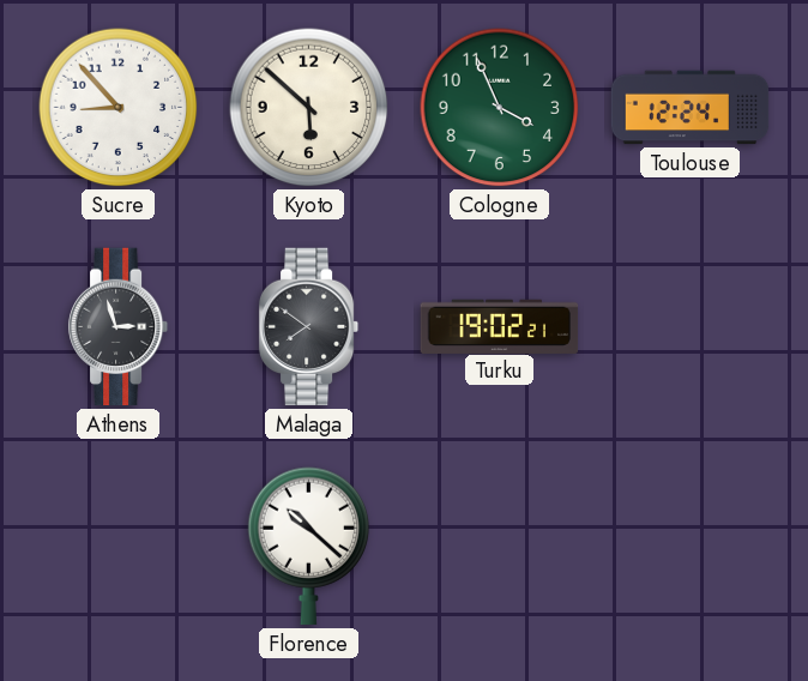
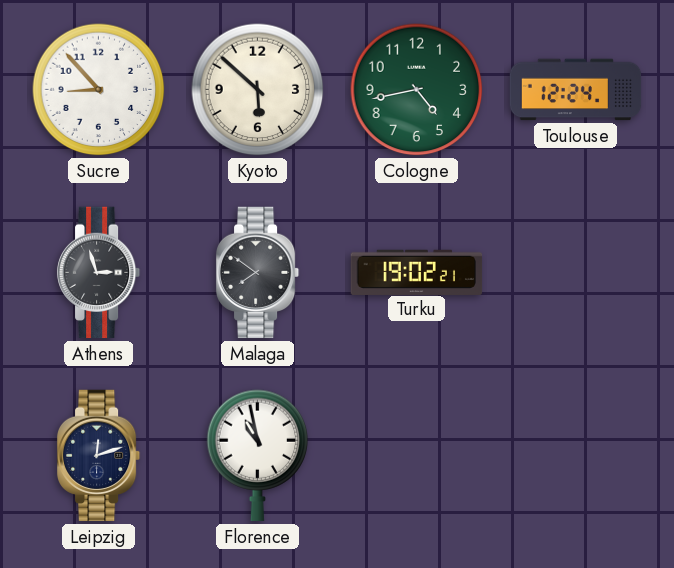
Cologne: 3:56 -> 4:43
Leipzig: none -> 12:12
Florence: 10:22 -> 10:58
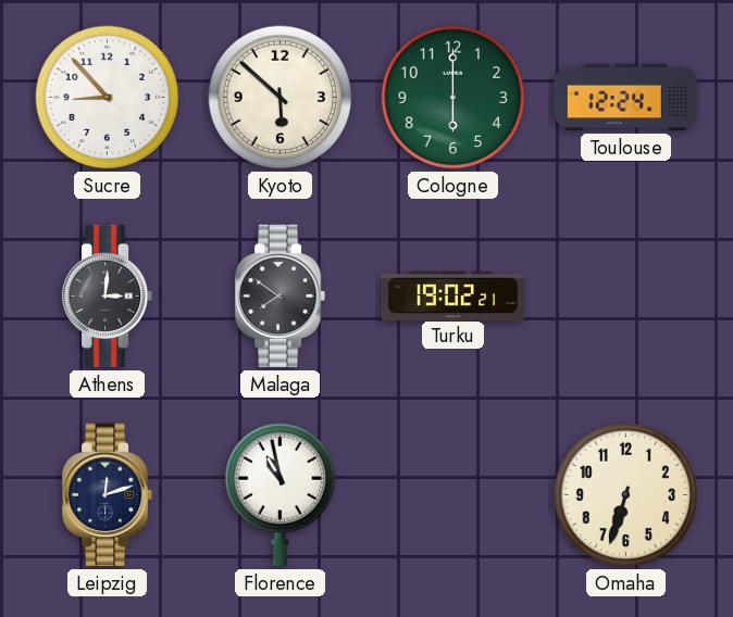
Cologne: 4:43 -> 6:00
Athens: 2:57 -> 3:01
Omaha: none -> 6:33
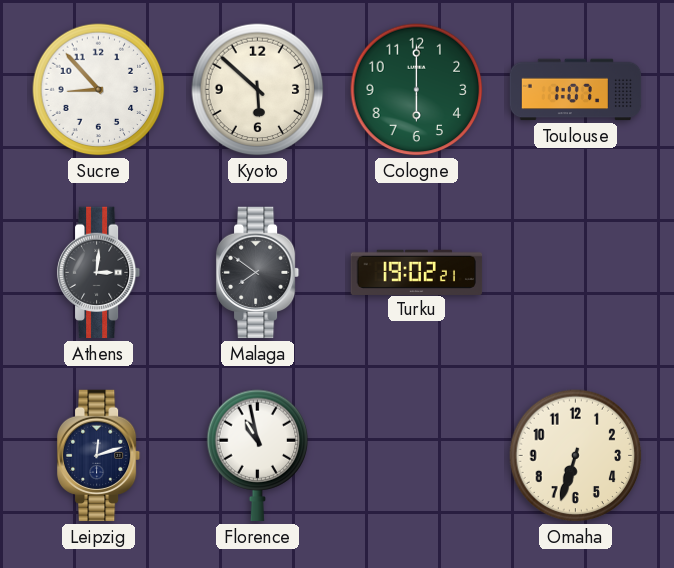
Toulouse: 12:24 -> 1:07
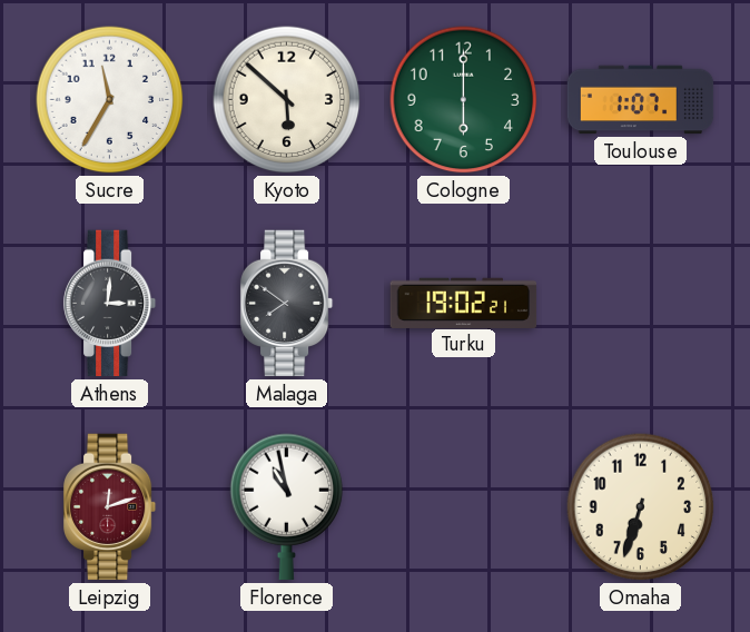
Sucre: 8:53 -> 11:35
Leipzig dial: navy -> burgundy
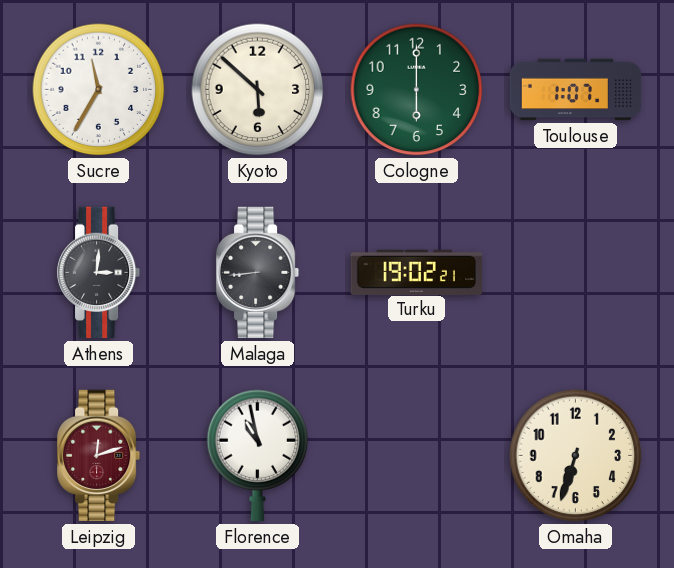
Malaga: 7:51 -> 8:44
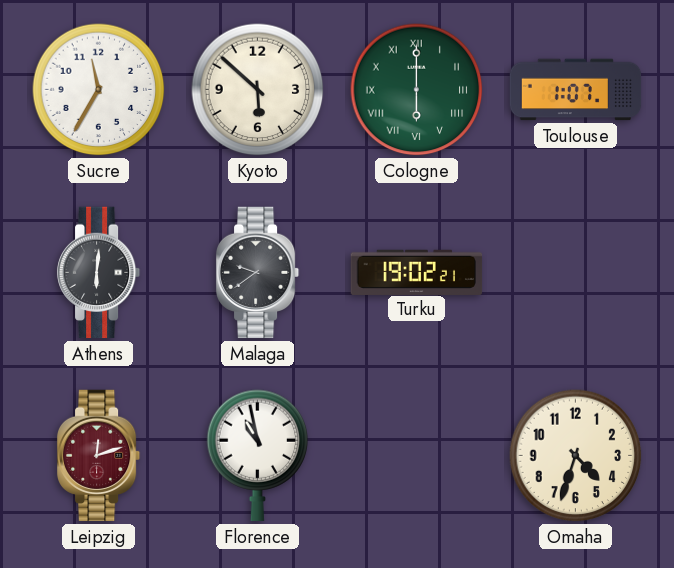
Cologne numerals: Arabic -> Roman
Athens: 3:01 -> 6:01
Malaga: 8:44 -> 9:39
Omaha: 6:33 -> 4:33
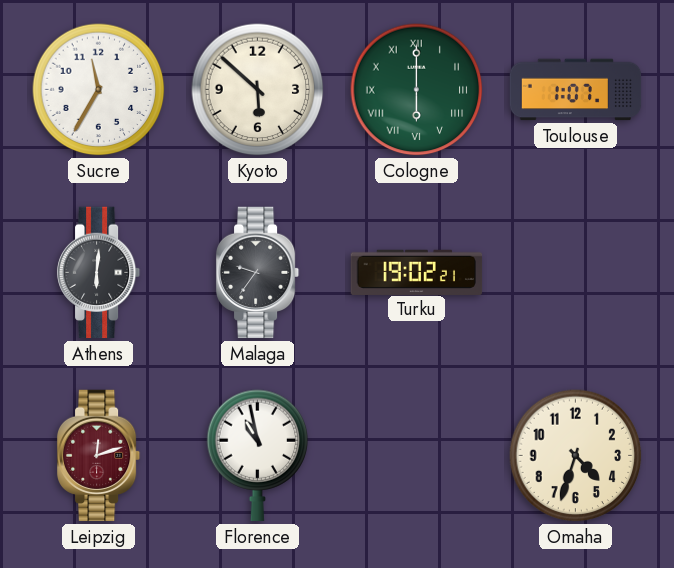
Malaga: 9:39 -> 9:36
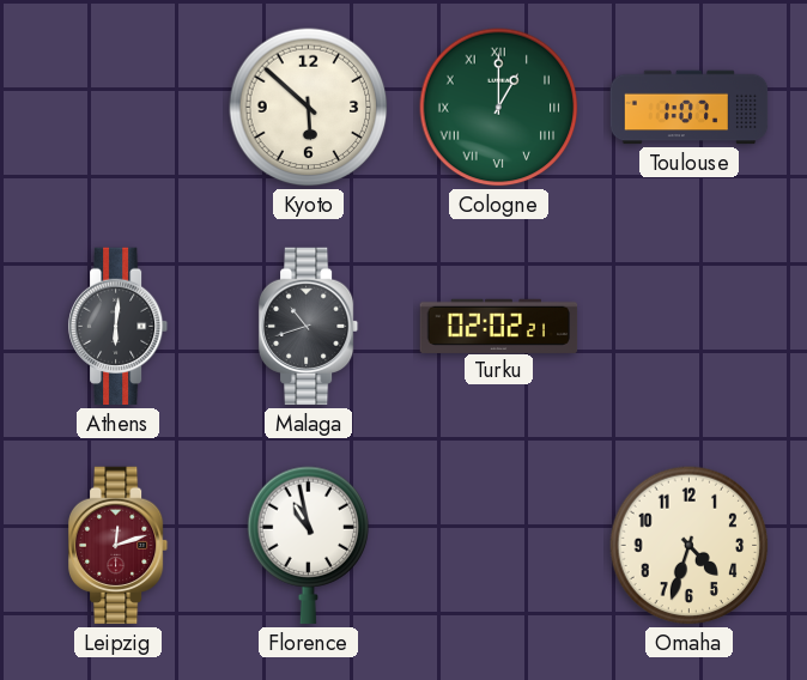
Sucre: 11:35 -> none
Cologne: 6:00 -> 1:00
Malaga: 9:36 -> 10:42
Turku: 19:02 -> 02:02
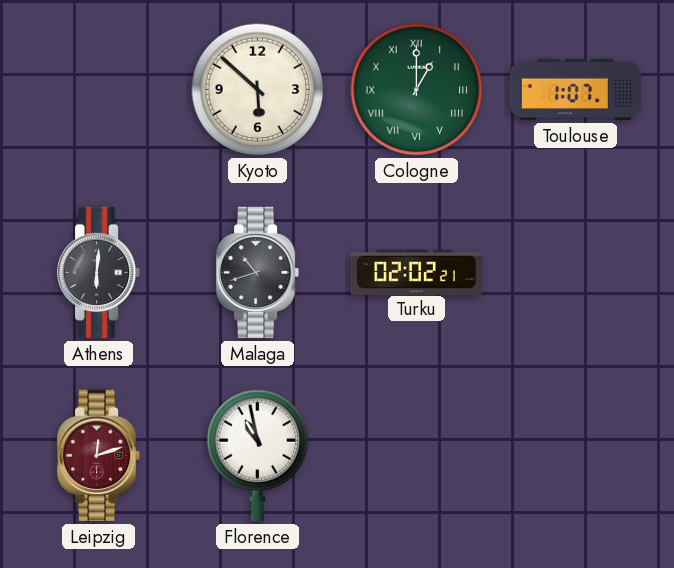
Omaha: 4:33 -> none
